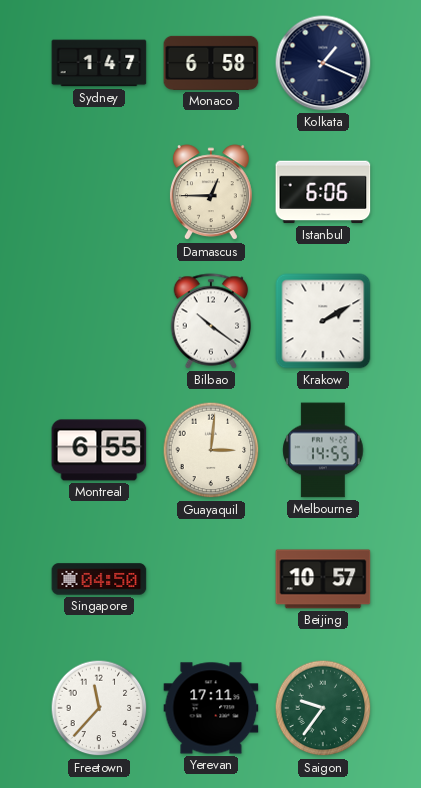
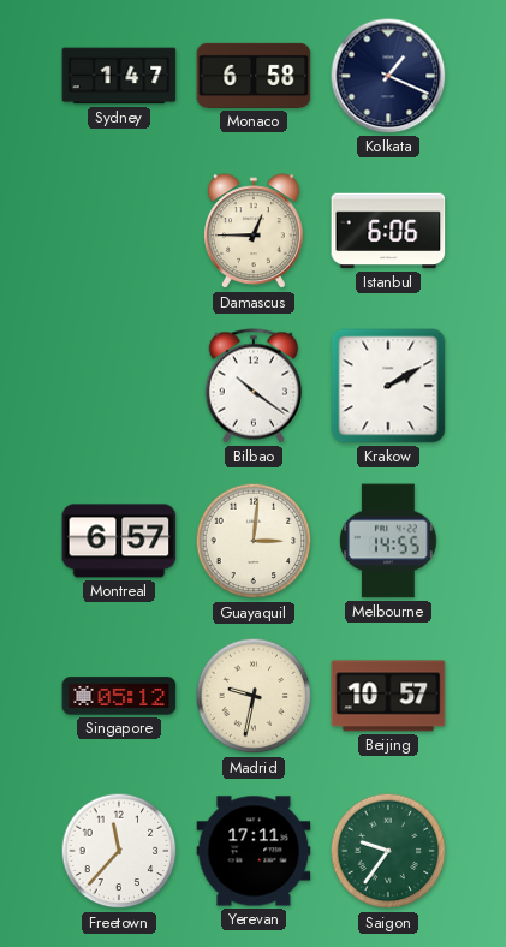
Montreal: 6:55 -> 6:57
Singapore: 04:50 -> 05:12
Madrid: none -> 9:32
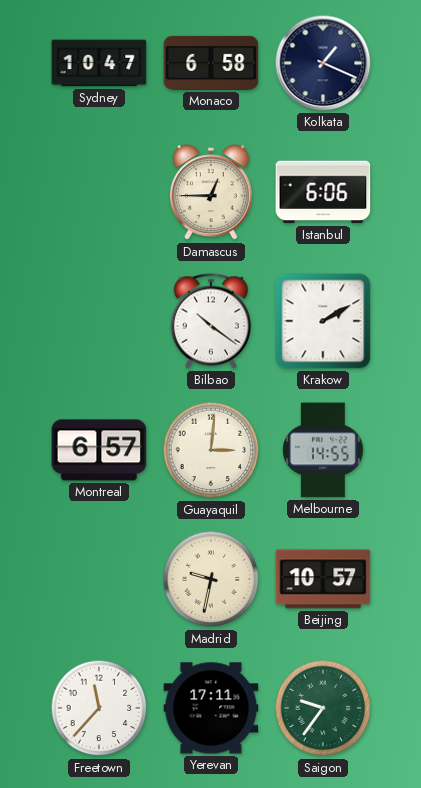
Sydney: 1:47 -> 10:47
Singapore: 05:12 -> none
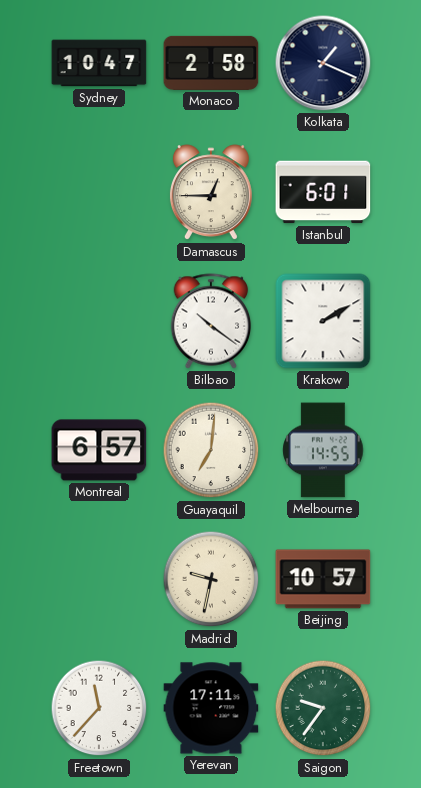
Monaco: 6:58 -> 2:58
Istanbul: 6:06 -> 6:01
Guayaquil: 3:01 -> 7:01
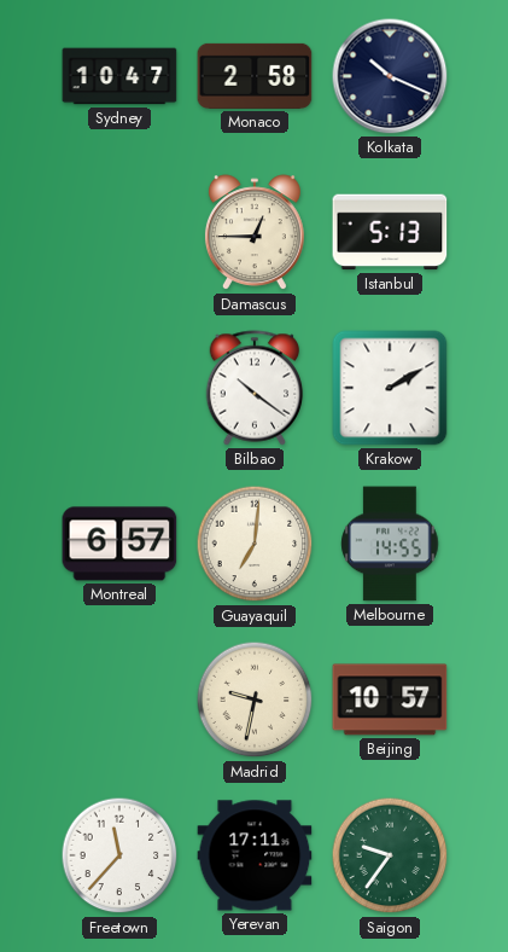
Kolkata: 1:19 -> 10:19
Istanbul: 6:01 -> 5:13
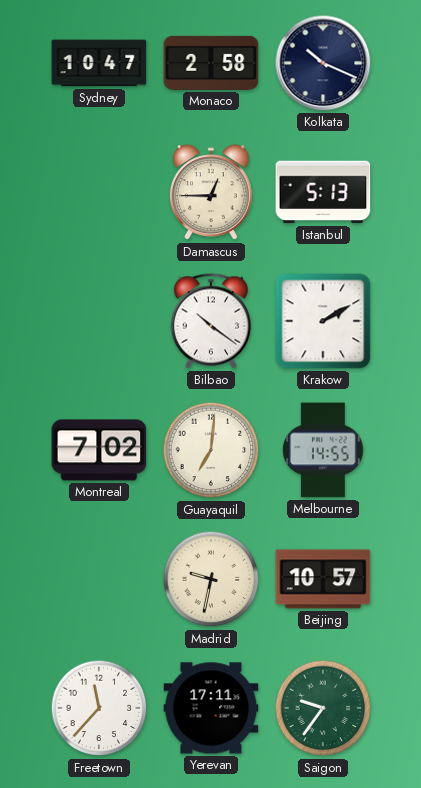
Montreal: 6:57 -> 7:02
